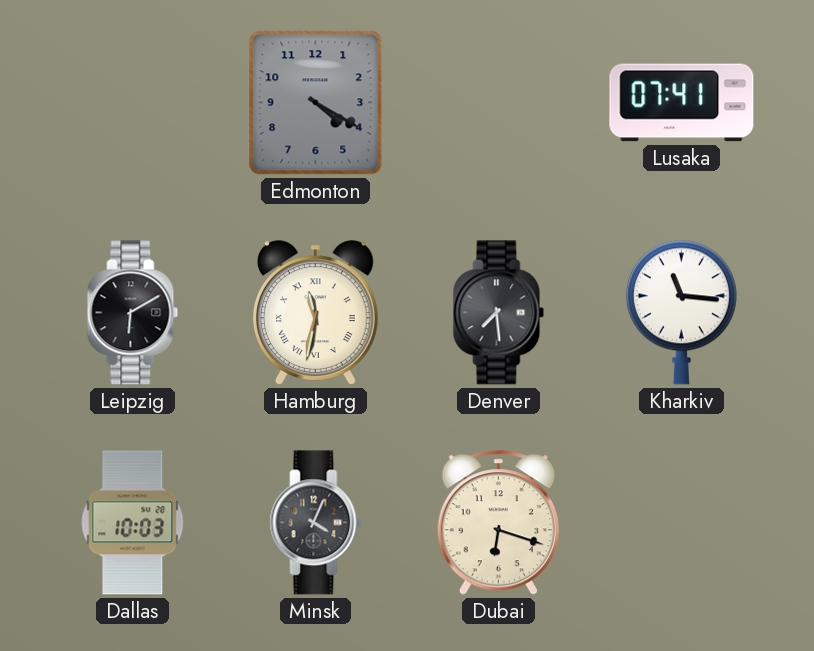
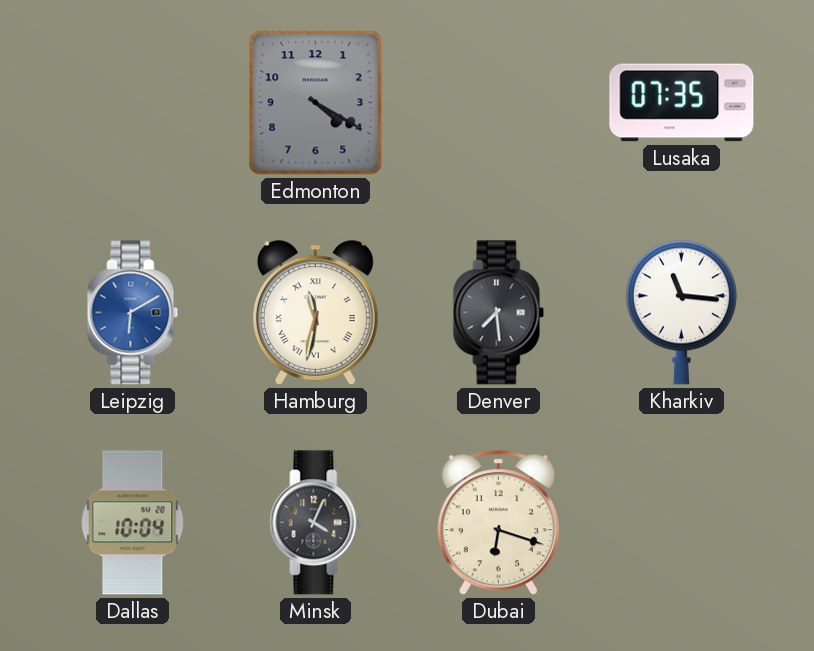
Lusaka: 07:41 -> 07:35
Leipzig dial: black -> blue
Dallas: 10:03 -> 10:04
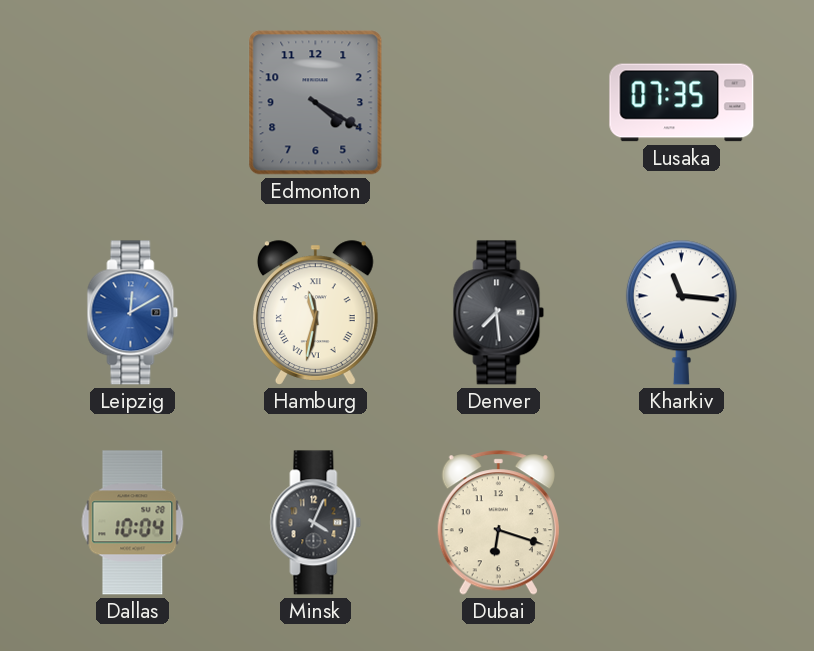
Leipzig: 6:10 -> 12:10
